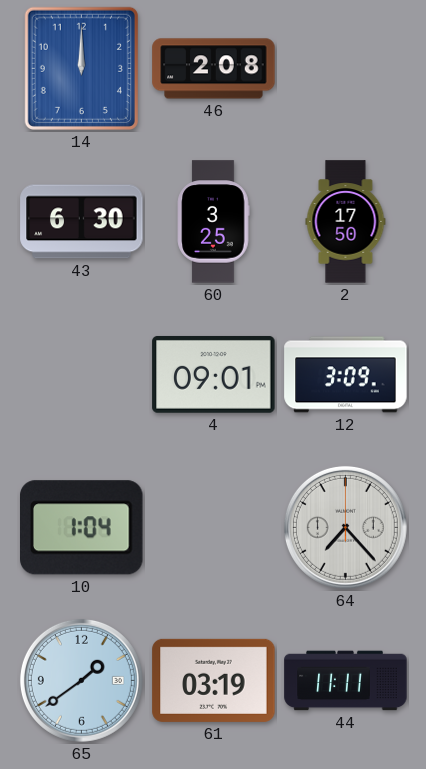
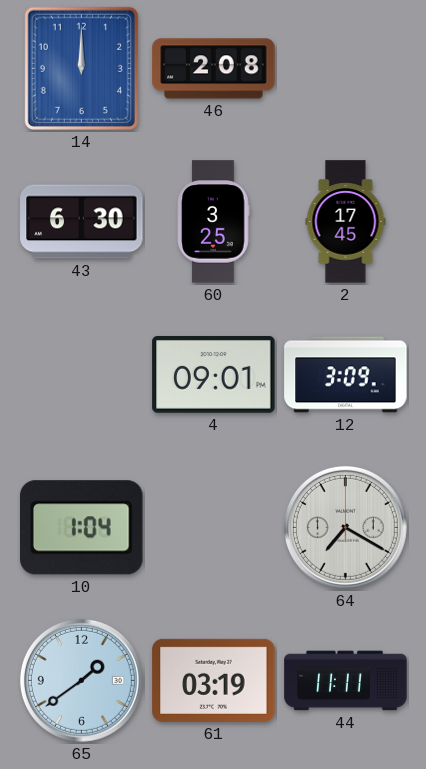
2: 17:50 -> 17:45
64: 7:23 -> 7:20
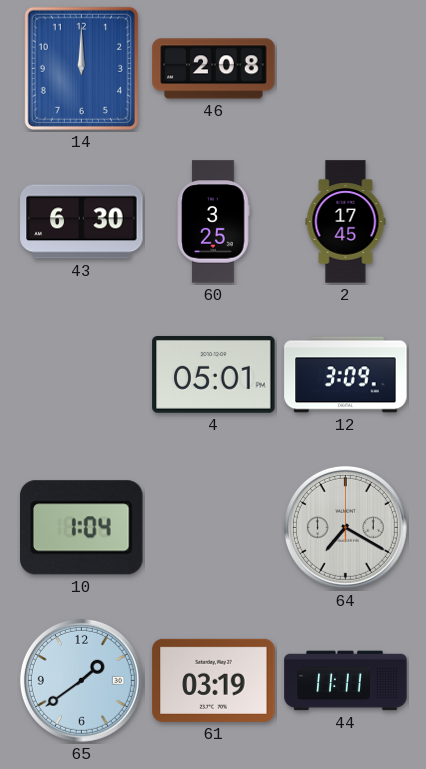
4: 09:01 -> 05:01
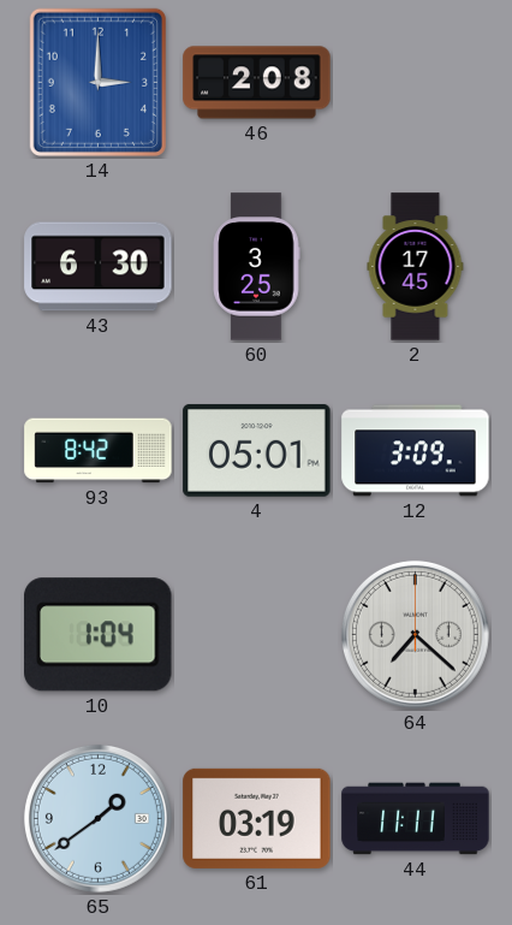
14: 12:00 -> 3:00
93: none -> 8:42
64: 7:20 -> 7:22
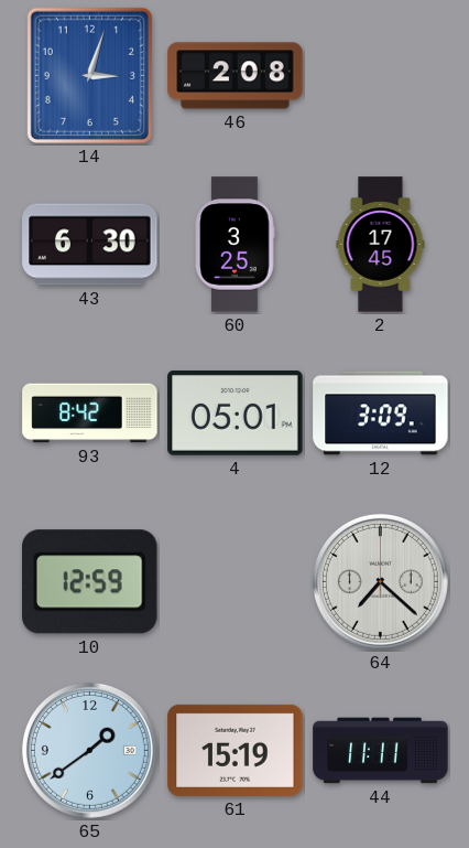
14: 3:00 -> 3:03
10: 1:04 -> 12:59
61: 03:19 -> 15:19
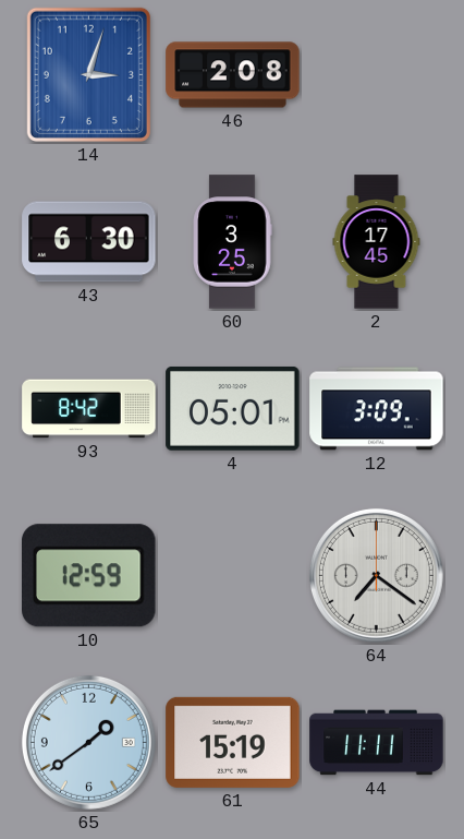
64: 7:22 -> 7:21
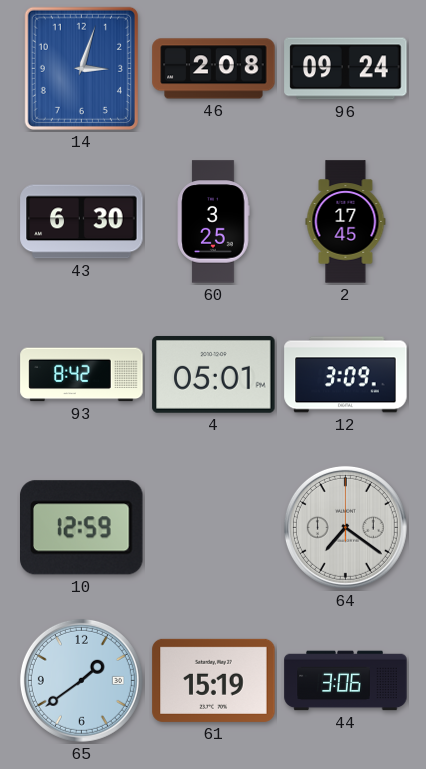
96: none -> 09:24
44: 11:11 -> 3:06
